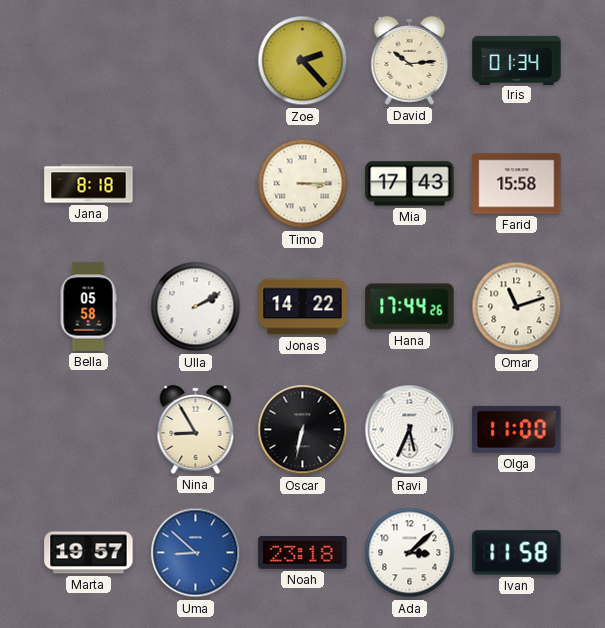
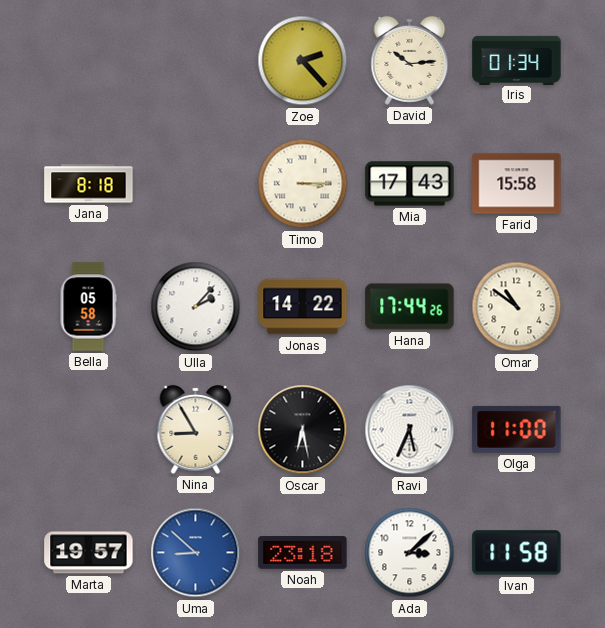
Ulla: 2:10 -> 2:07
Omar: 11:12 -> 10:51
Oscar: 6:32 -> 6:28
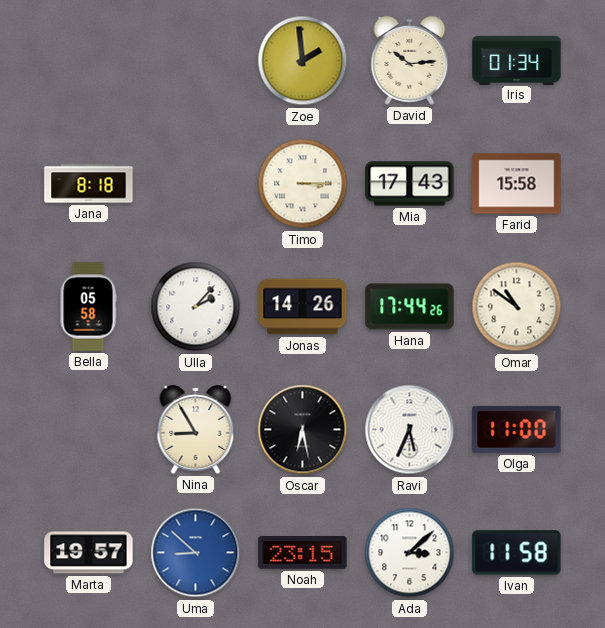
Zoe: 2:23 -> 1:59
Jonas: 14:22 -> 14:26
Noah: 23:18 -> 23:15
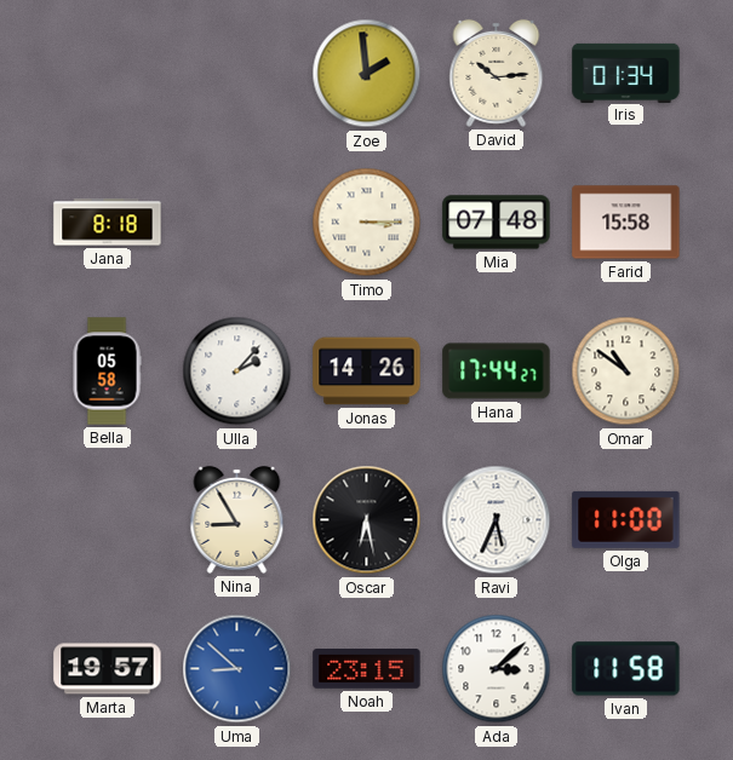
Mia: 17:43 -> 07:48
Hana: 17:44:26 -> 17:44:27
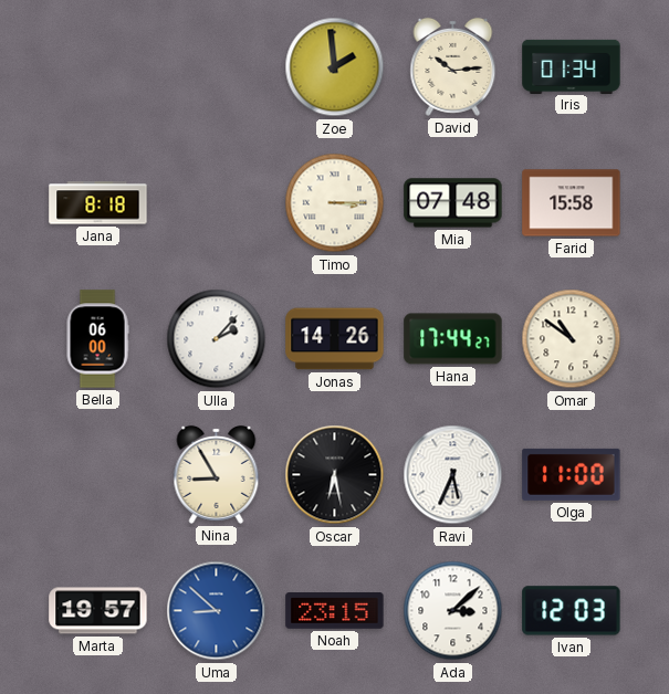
Bella: 05:58 -> 06:00
Ivan: 11:58 -> 12:03
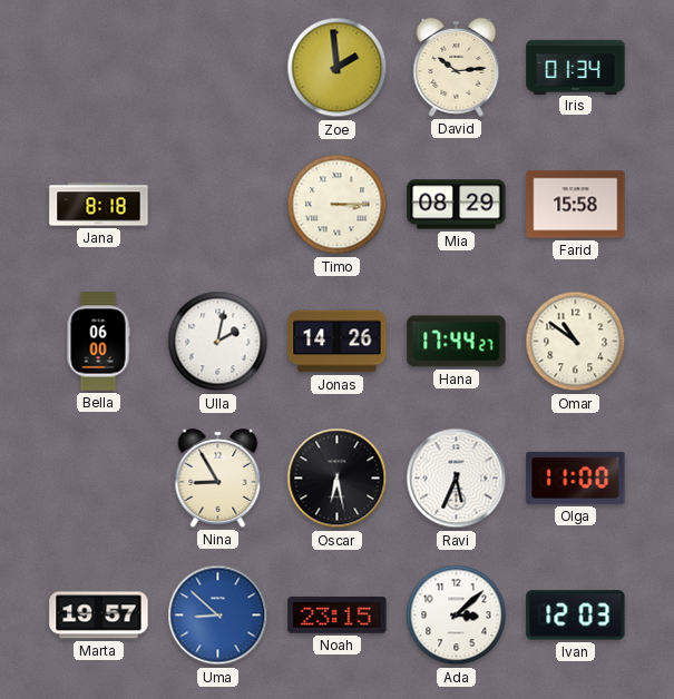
Mia: 07:48 -> 08:29
Ulla: 2:07 -> 2:02
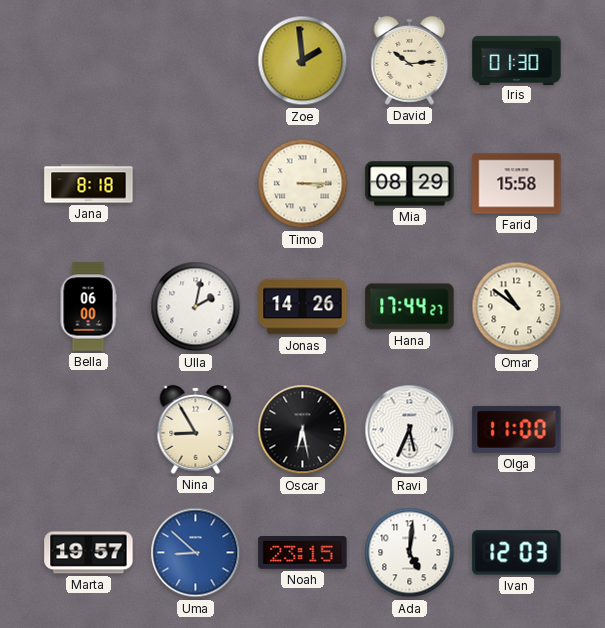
Iris: 01:34 -> 01:30
Ada: 3:08 -> 5:01
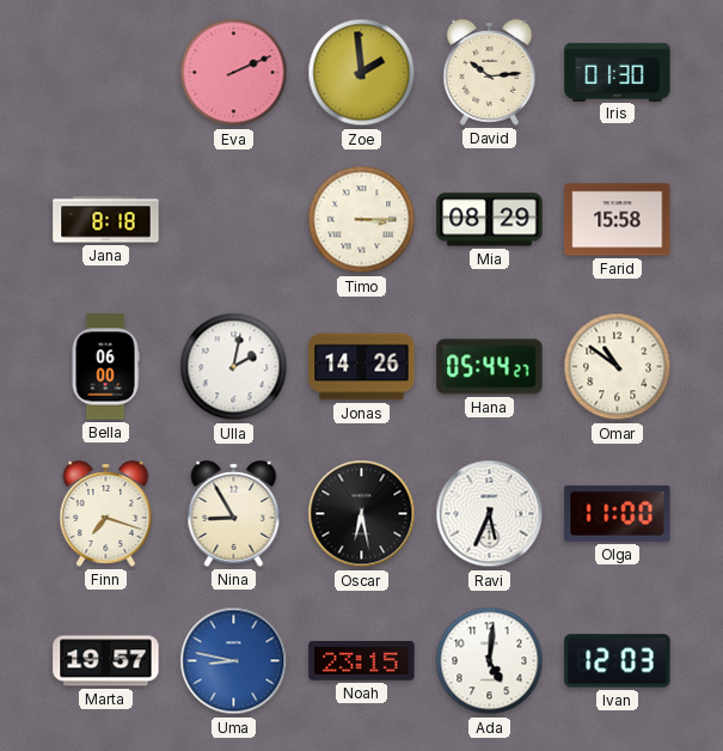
Eva: none -> 2:11
Hana: 17:44 -> 05:44
Finn: none -> 7:18
Uma: 8:52 -> 8:47
